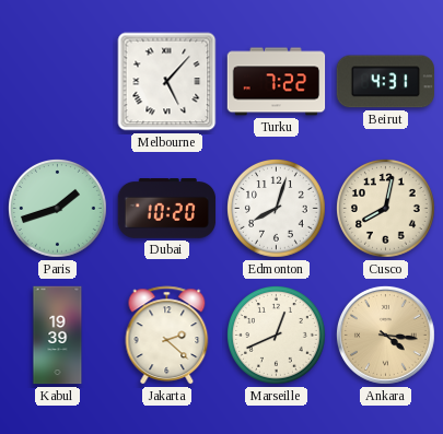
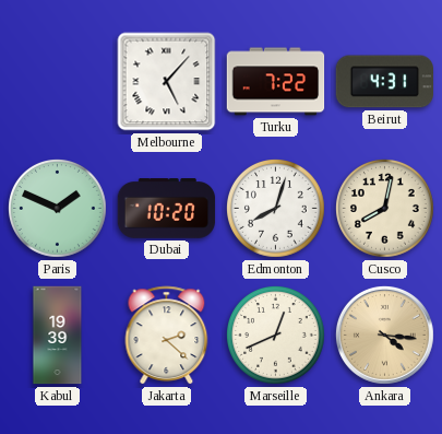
Paris: 1:42 -> 1:49
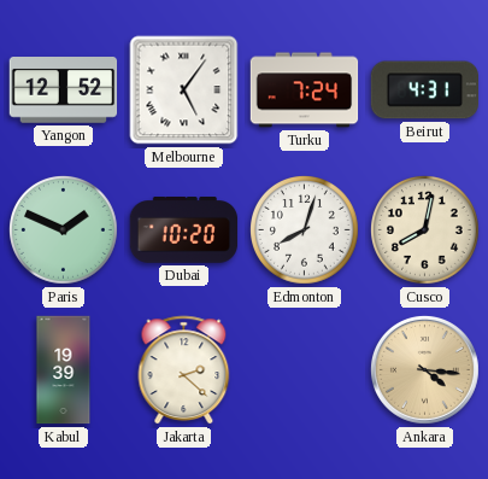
Yangon: none -> 12:52
Melbourne: 5:07 -> 5:06
Turku: 7:22 -> 7:24
Marseille: 12:41 -> none
